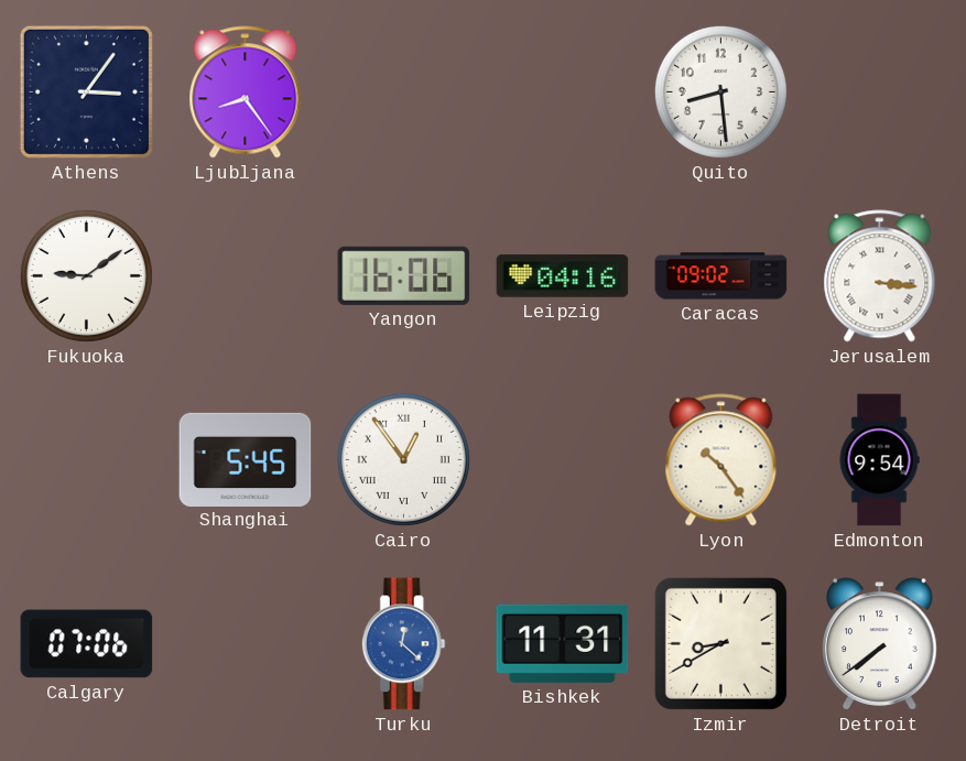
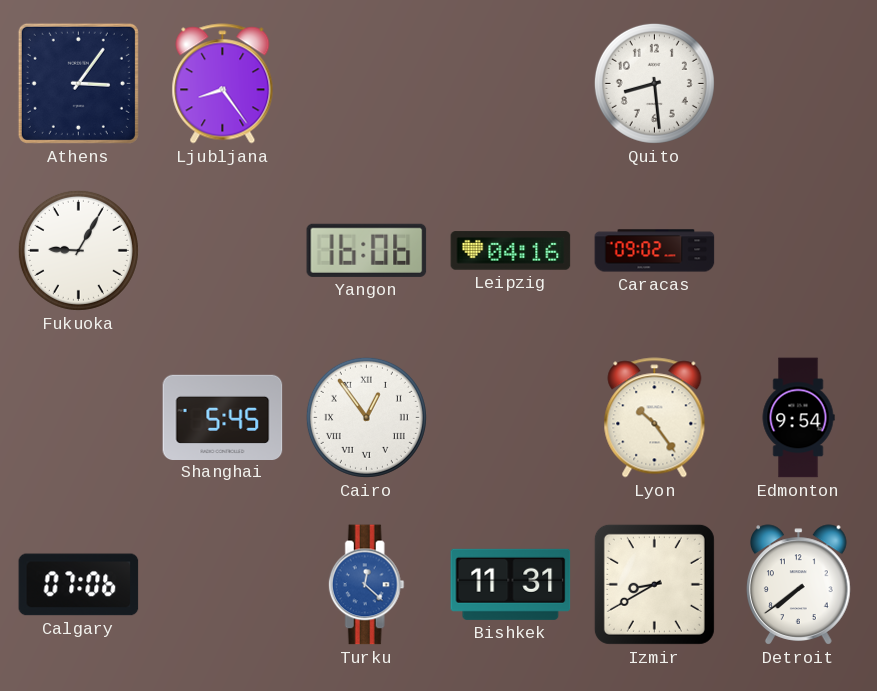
Fukuoka: 9:09 -> 9:05
Jerusalem: 3:16 -> none
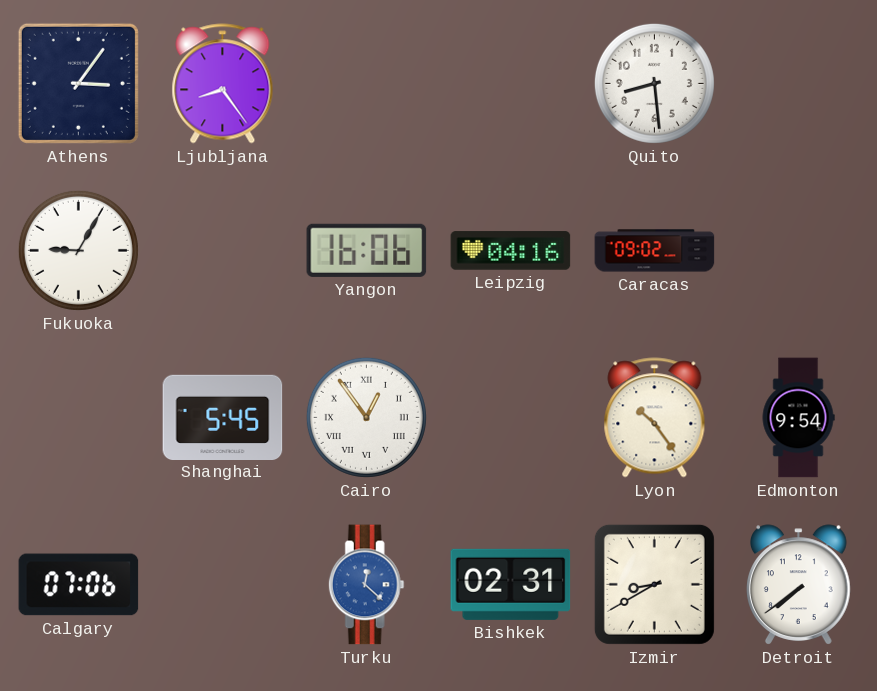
Bishkek: 11:31 -> 02:31
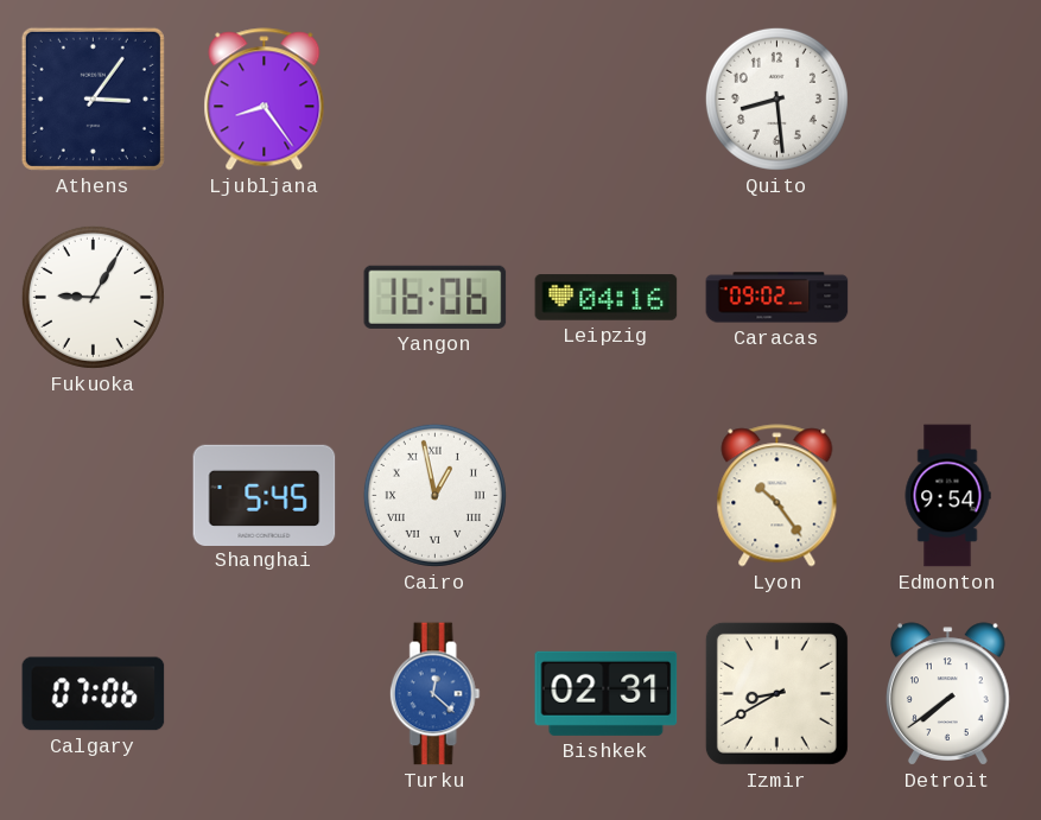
Cairo: 12:54 -> 12:58
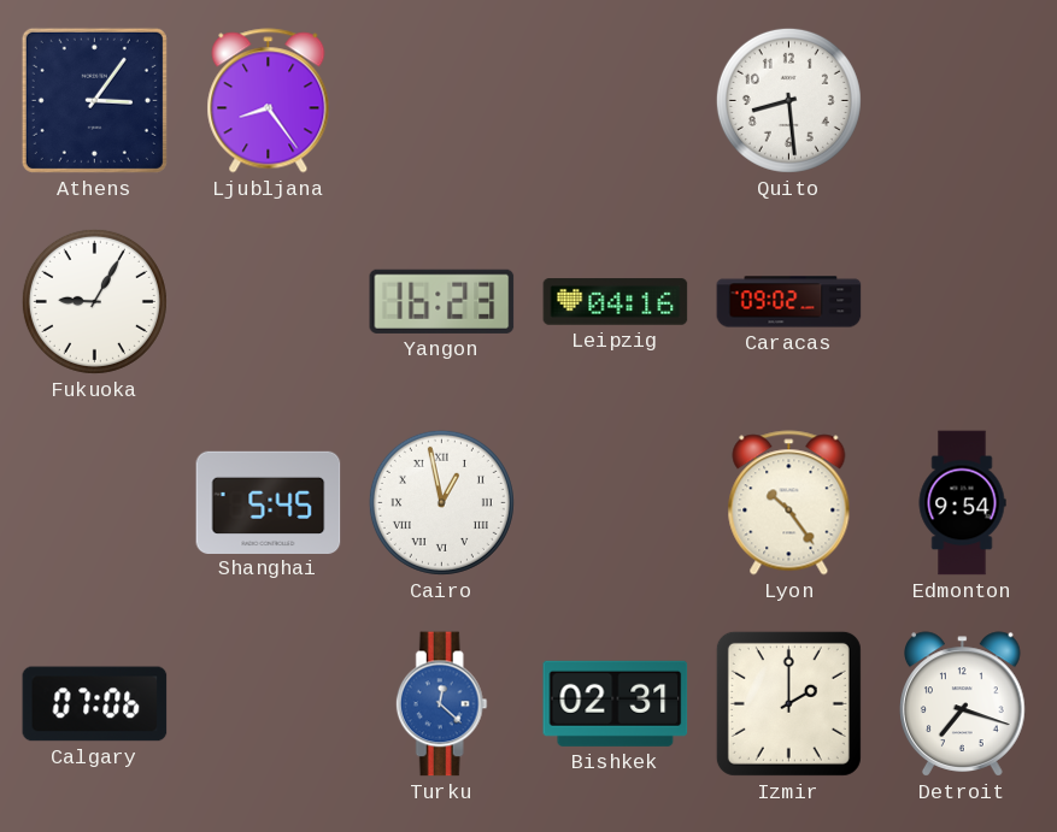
Yangon: 16:06 -> 16:23
Izmir: 8:40 -> 2:00
Detroit: 7:39 -> 7:18
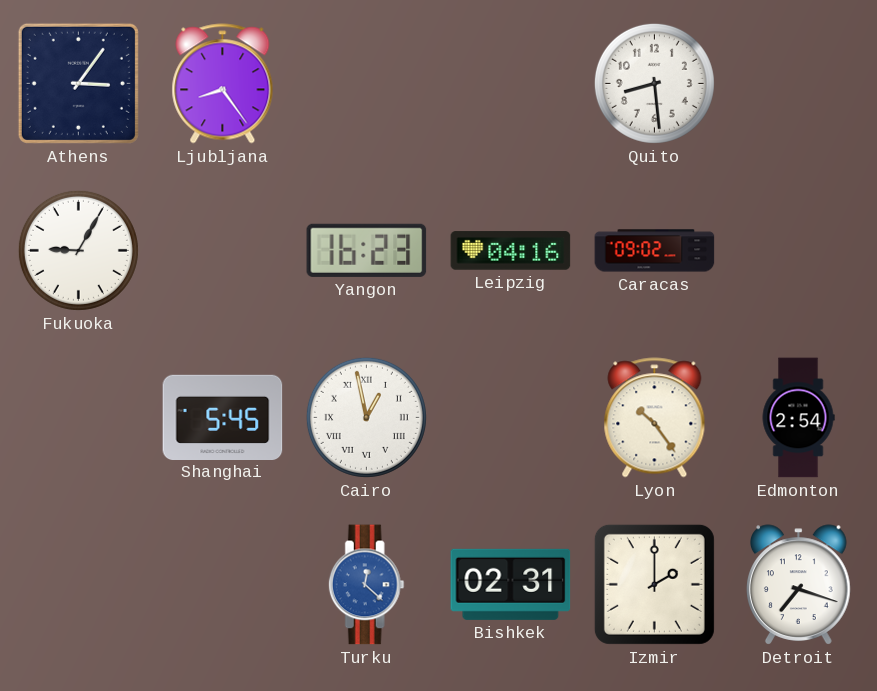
Edmonton: 9:54 -> 2:54
Calgary: 07:06 -> none
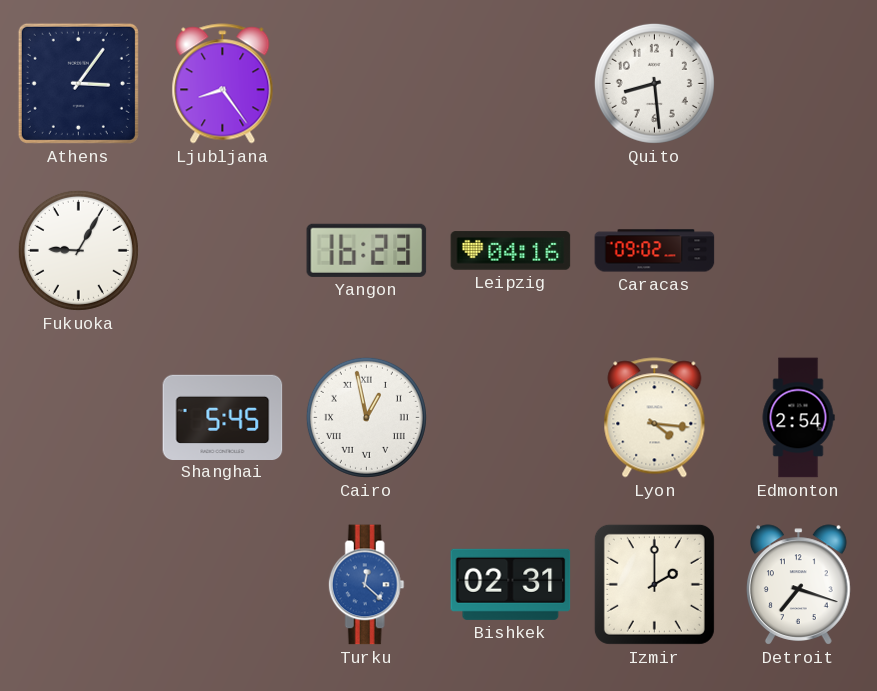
Lyon: 10:24 -> 4:16
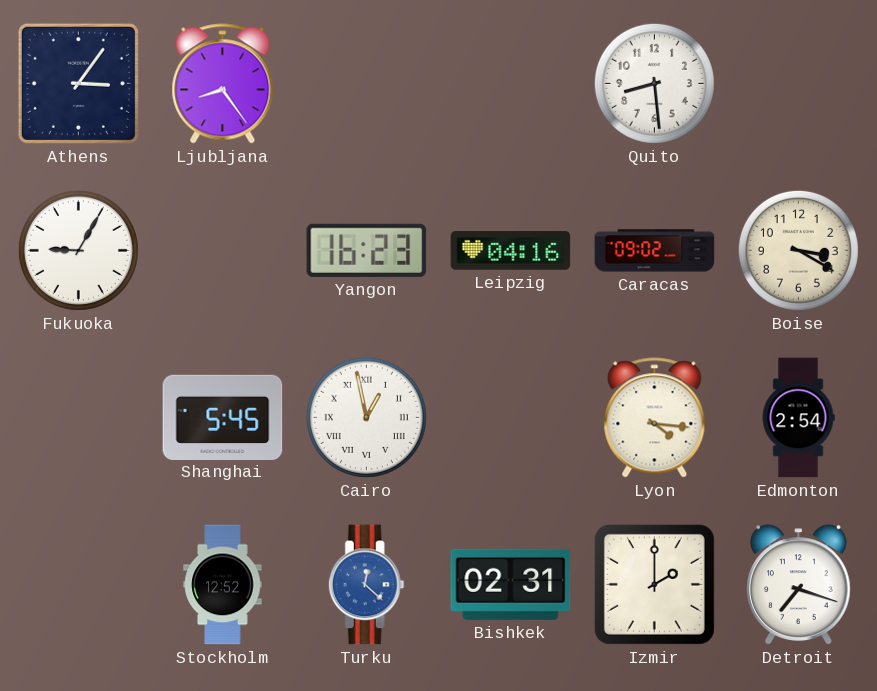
Boise: none -> 3:20
Stockholm: none -> 12:52
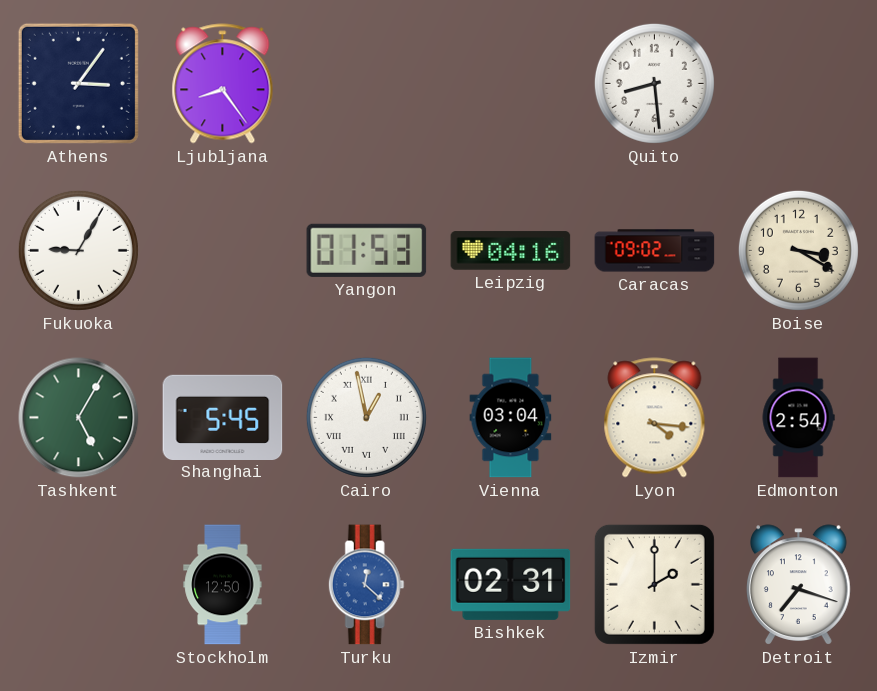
Yangon: 16:23 -> 01:53
Tashkent: none -> 5:05
Vienna: none -> 03:04
Stockholm: 12:52 -> 12:50
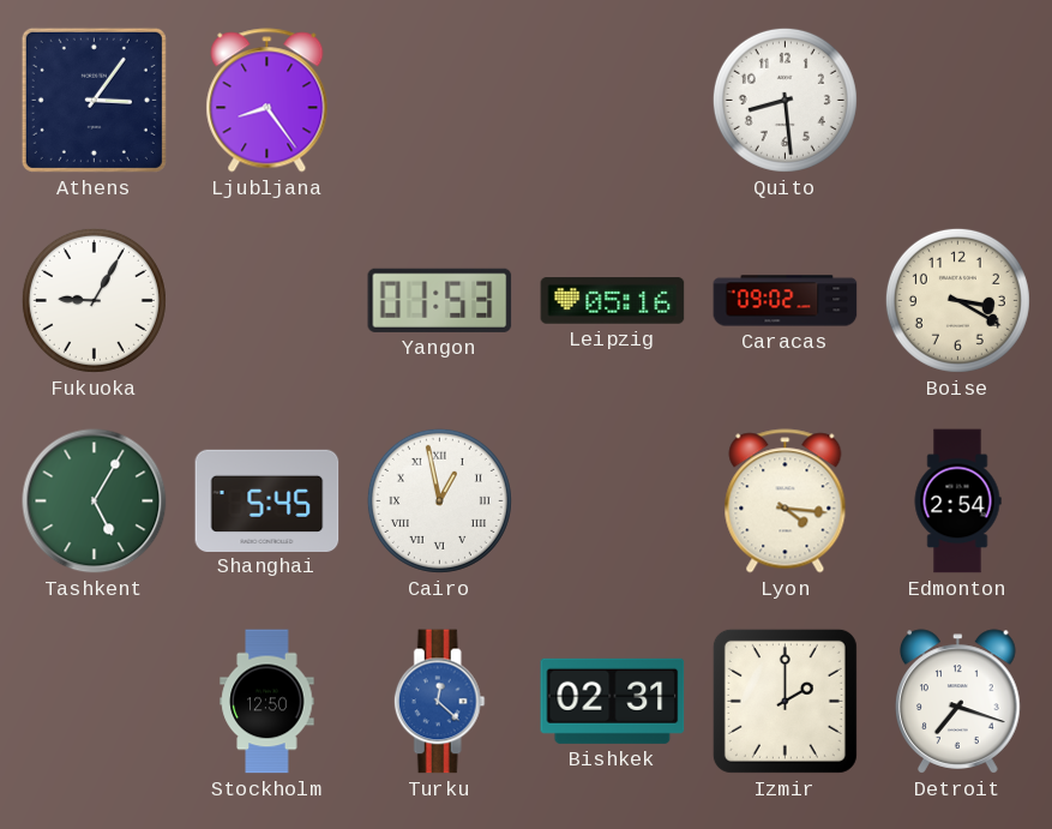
Leipzig: 04:16 -> 05:16
Vienna: 03:04 -> none
